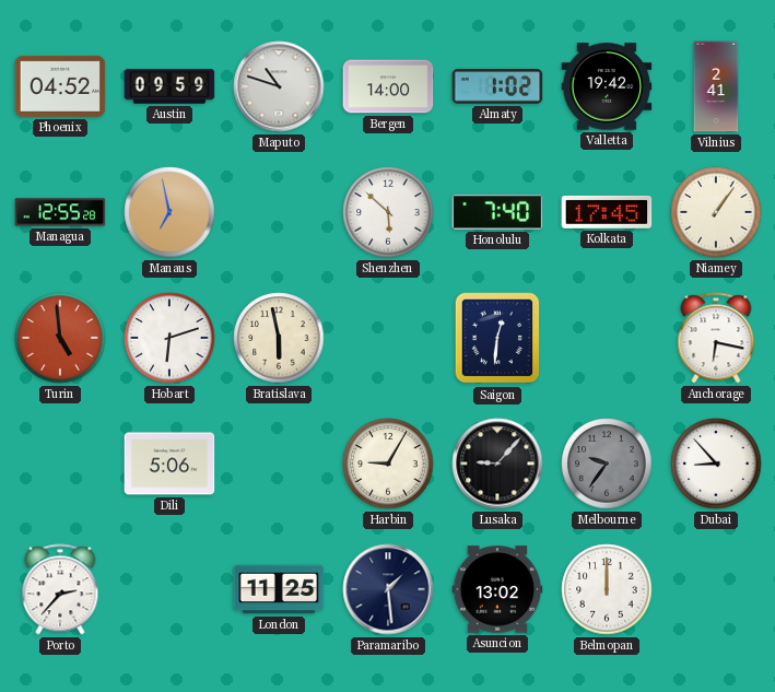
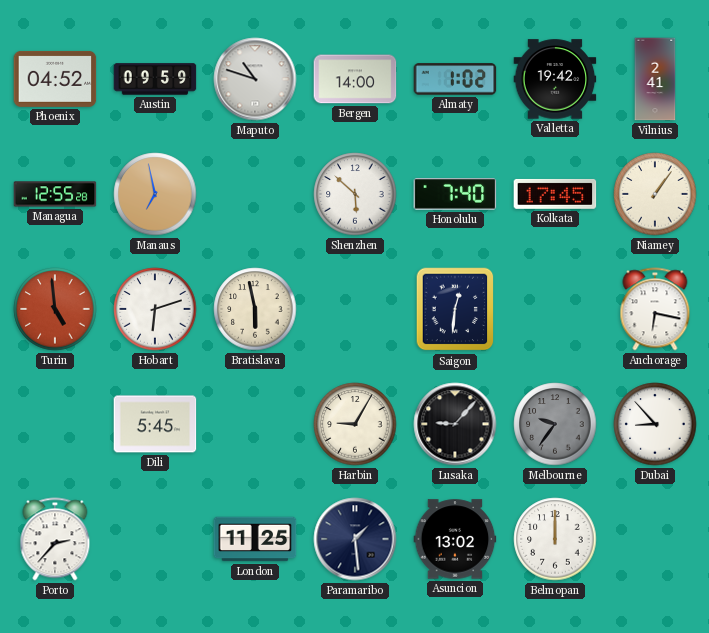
Dili: 5:06 -> 5:45
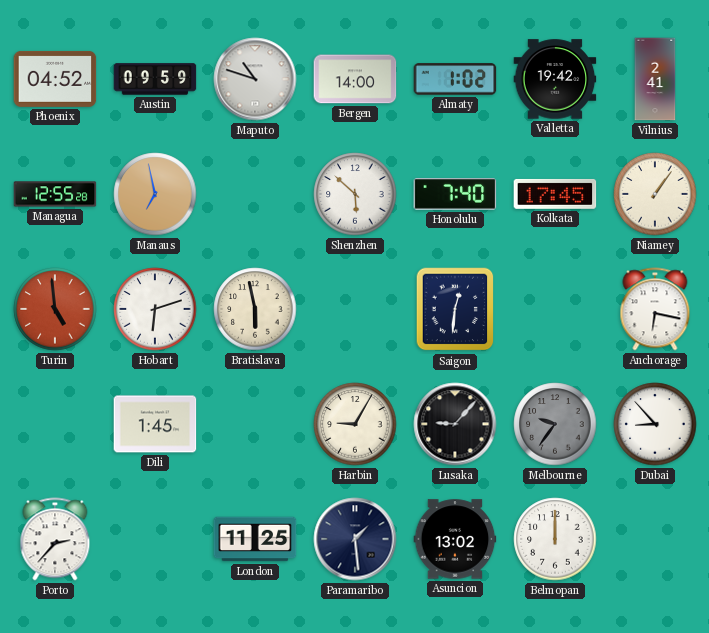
Dili: 5:45 -> 1:45
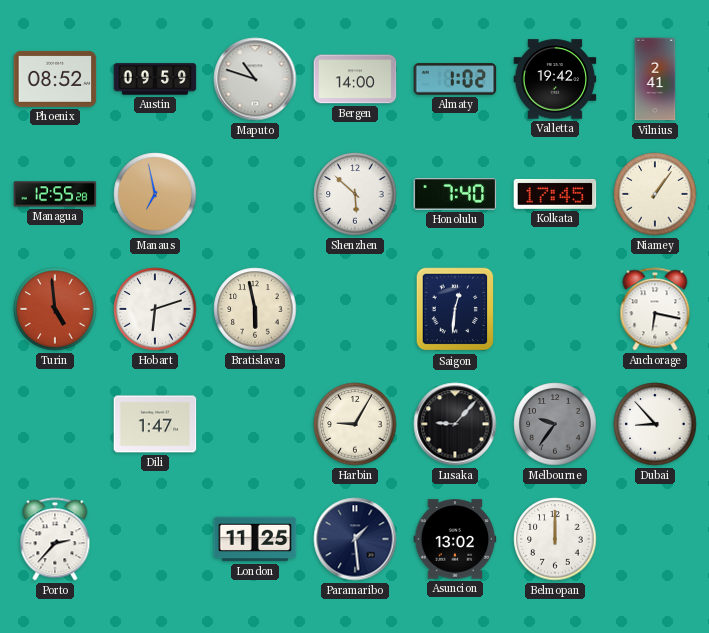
Phoenix: 04:52 -> 08:52
Dili: 1:45 -> 1:47
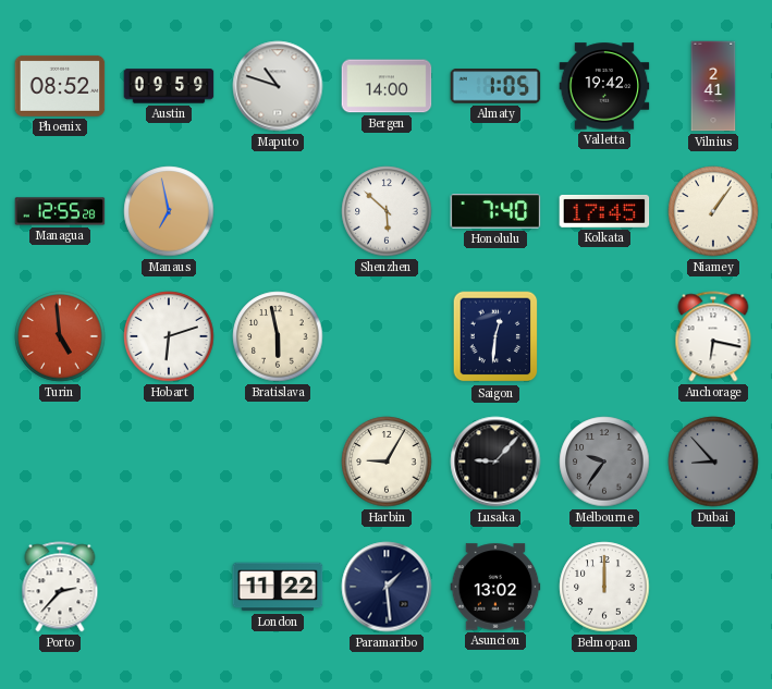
Almaty: 1:02 -> 1:05
Dili: 1:47 -> none
Dubai dial: white -> grey
London: 11:25 -> 11:22
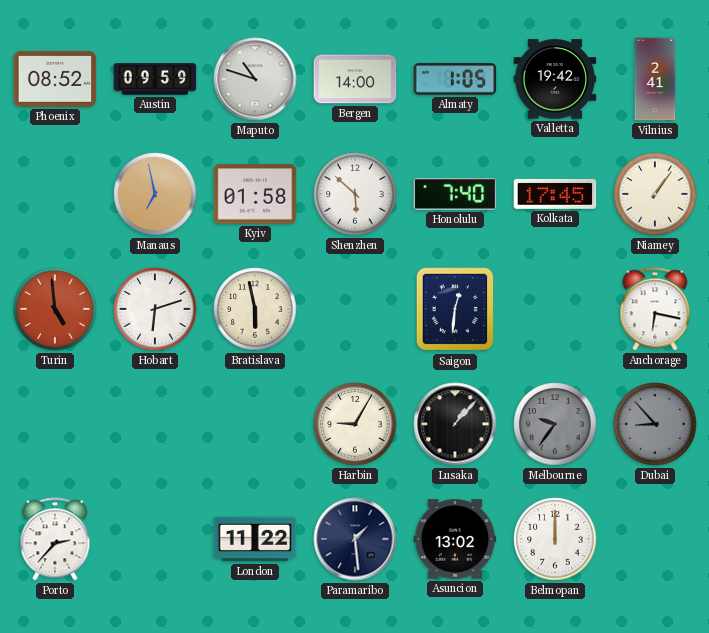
Managua: 12:55 -> none
Kyiv: none -> 01:58
Lusaka: 9:07 -> 1:07
